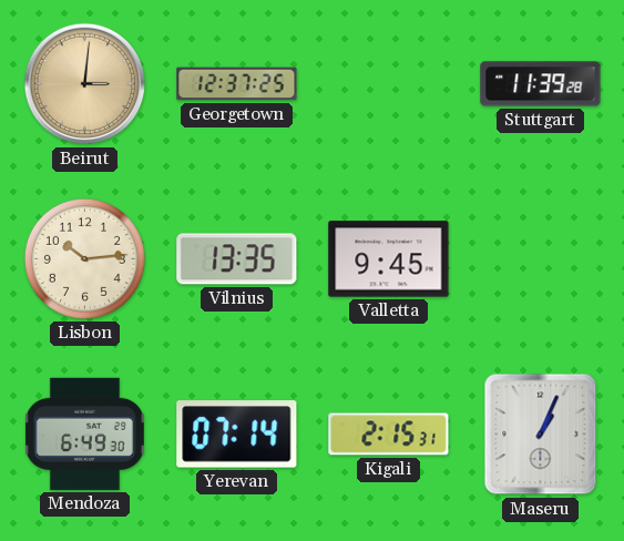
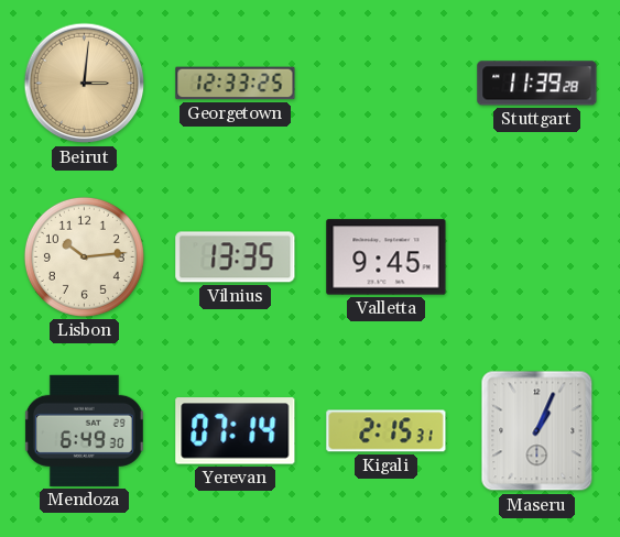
Georgetown: 12:37 -> 12:33
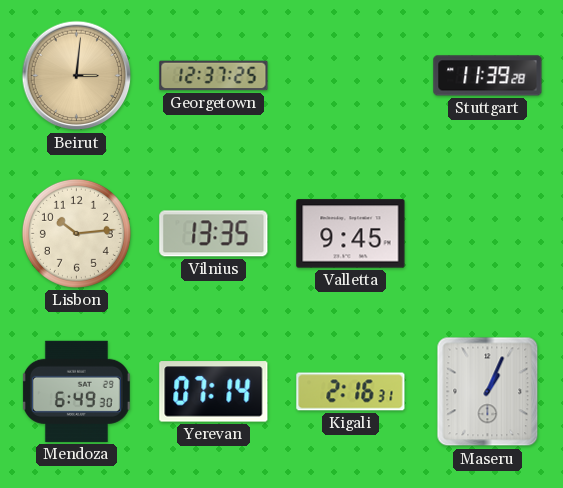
Georgetown: 12:33 -> 12:37
Kigali: 2:15 -> 2:16
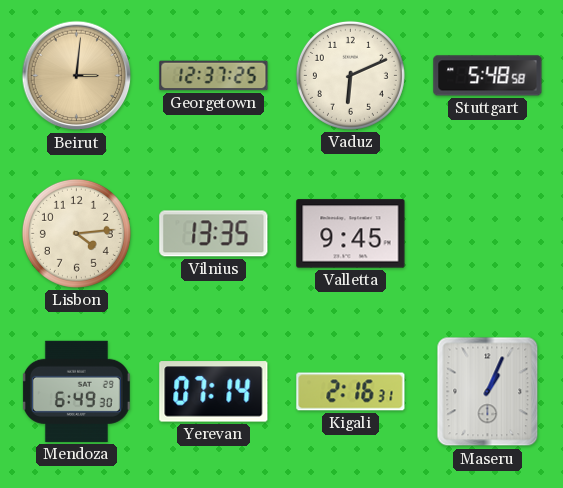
Vaduz: none -> 6:11
Stuttgart: 11:39 -> 5:48
Lisbon: 10:14 -> 4:14
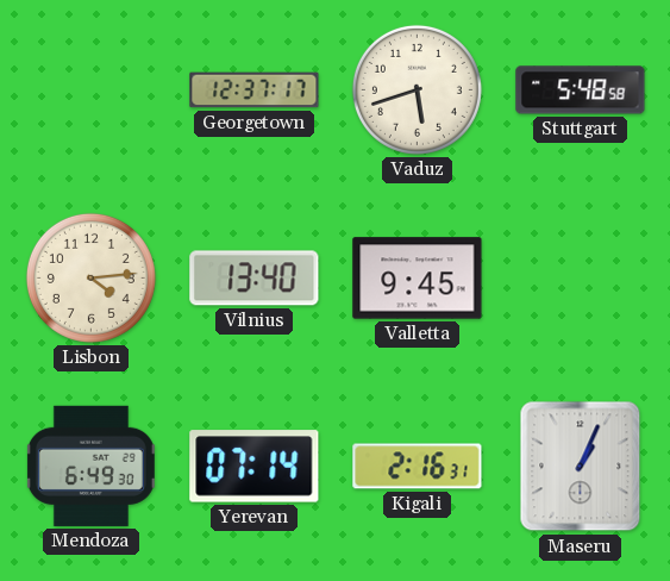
Beirut: 3:01 -> none
Georgetown: 12:37:25 -> 12:37:17
Vaduz: 6:11 -> 5:42
Vilnius: 13:35 -> 13:40
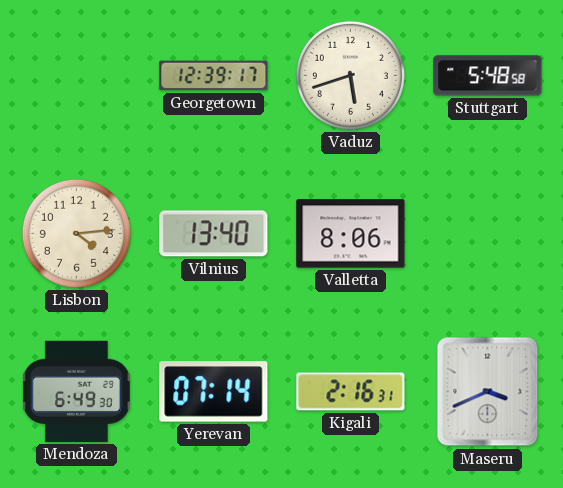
Georgetown: 12:37 -> 12:39
Valletta: 9:45 -> 8:06
Maseru: 1:04 -> 3:41
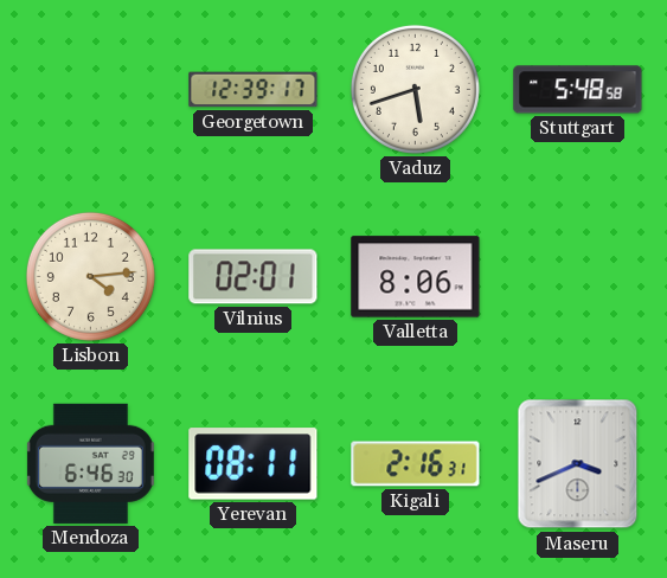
Vilnius: 13:40 -> 02:01
Mendoza: 6:49 -> 6:46
Yerevan: 07:14 -> 08:11
